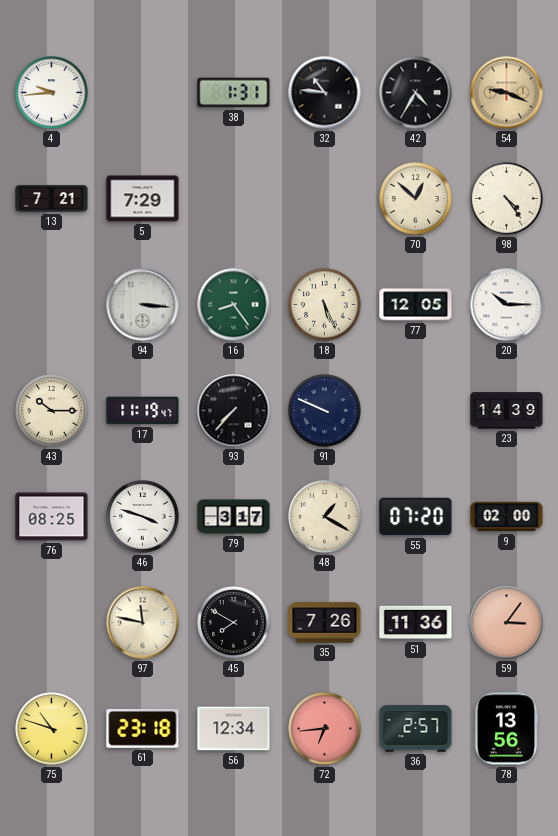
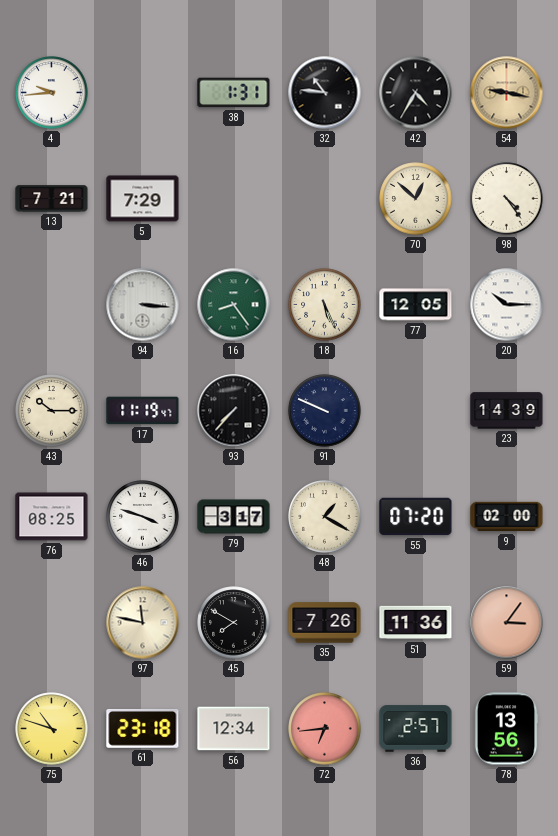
54: 9:19 -> 9:17
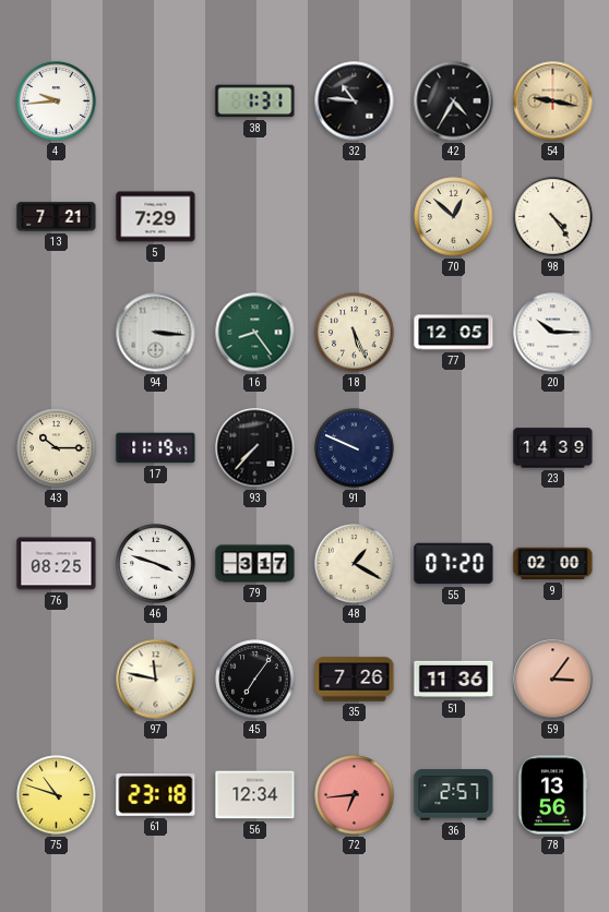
45: 7:50 -> 7:06
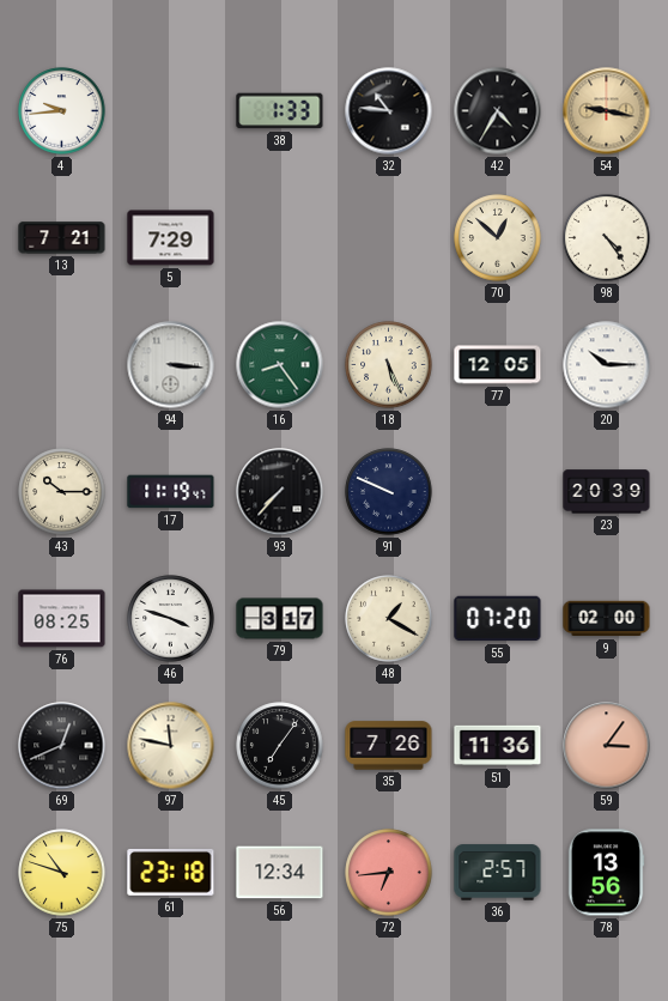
38: 1:31 -> 1:33
23: 14:39 -> 20:39
69: none -> 12:41
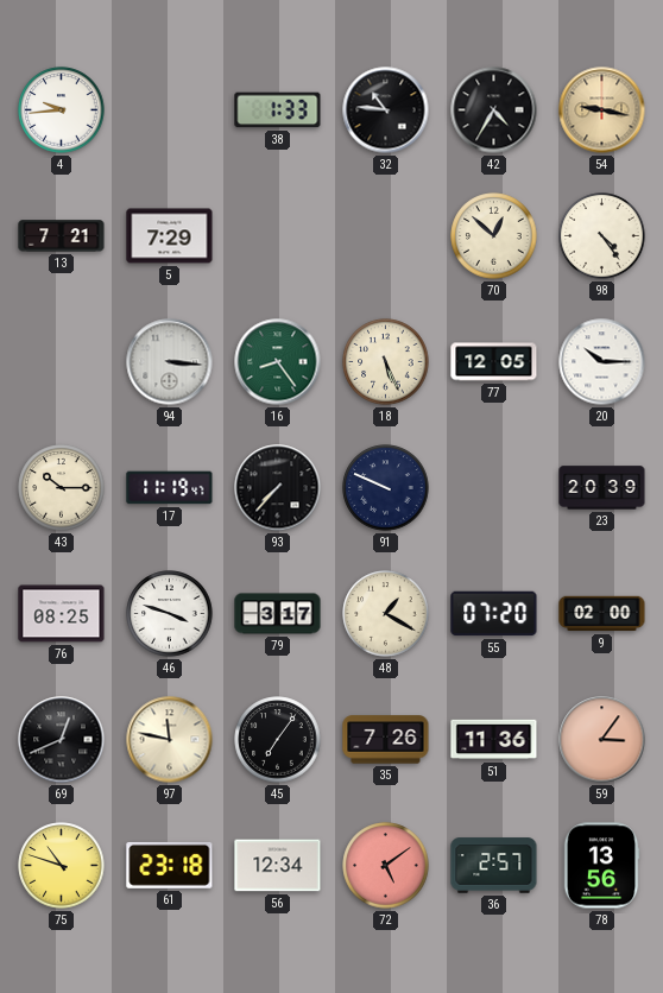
72: 6:44 -> 5:09
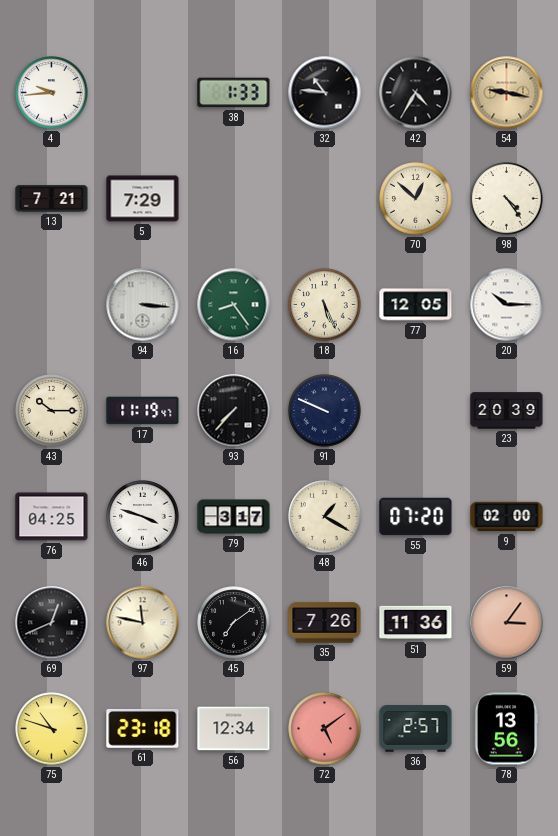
76: 08:25 -> 04:25
45: 7:06 -> 7:09
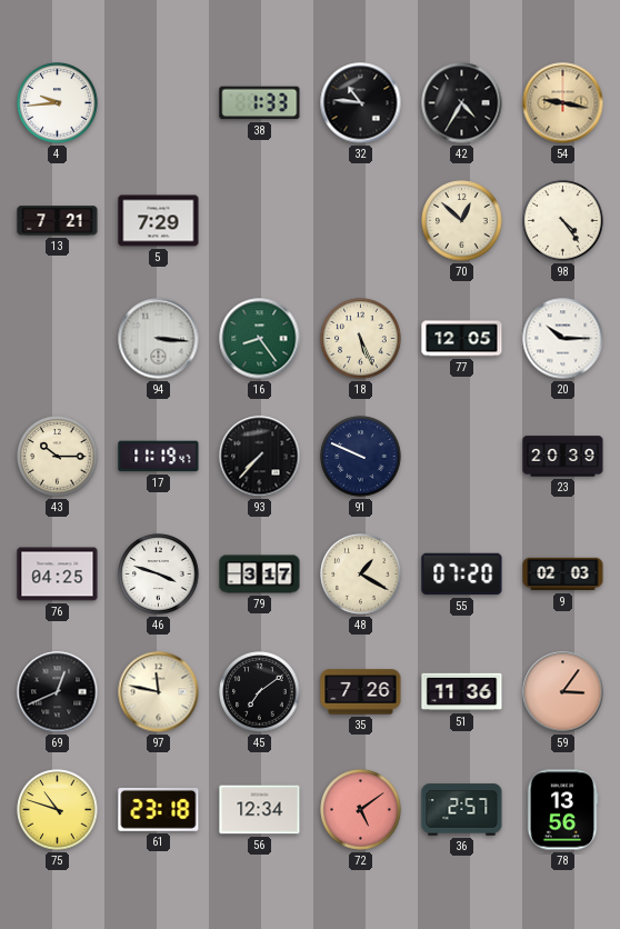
9: 02:00 -> 02:03
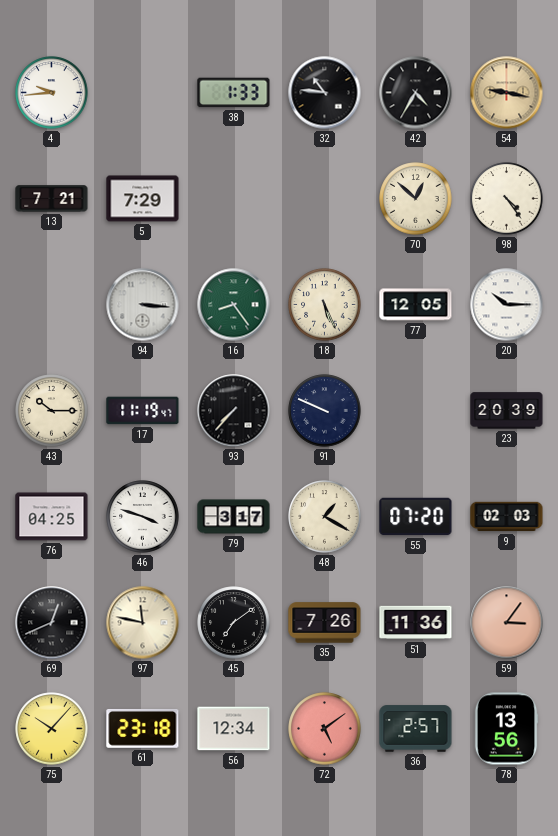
75: 10:48 -> 10:07
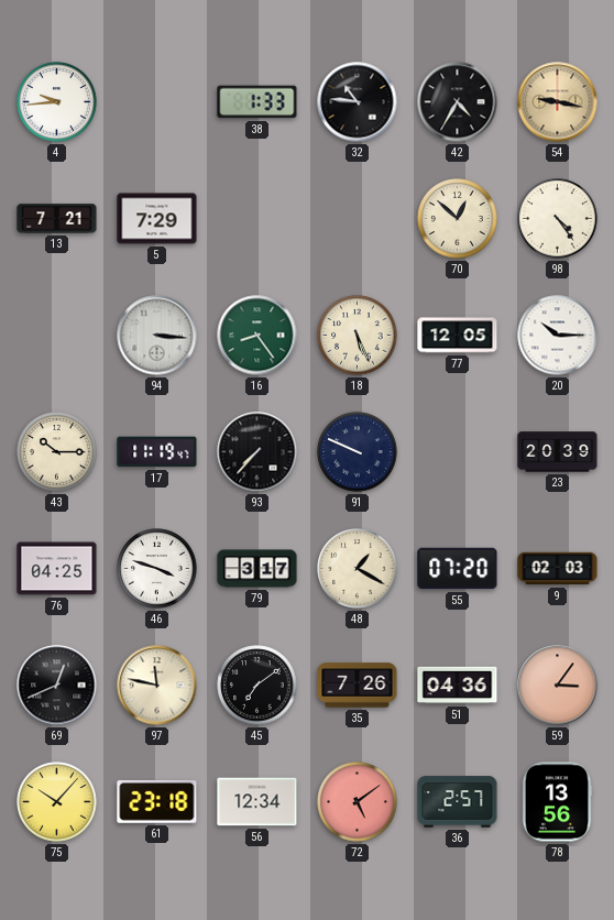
51: 11:36 -> 04:36
